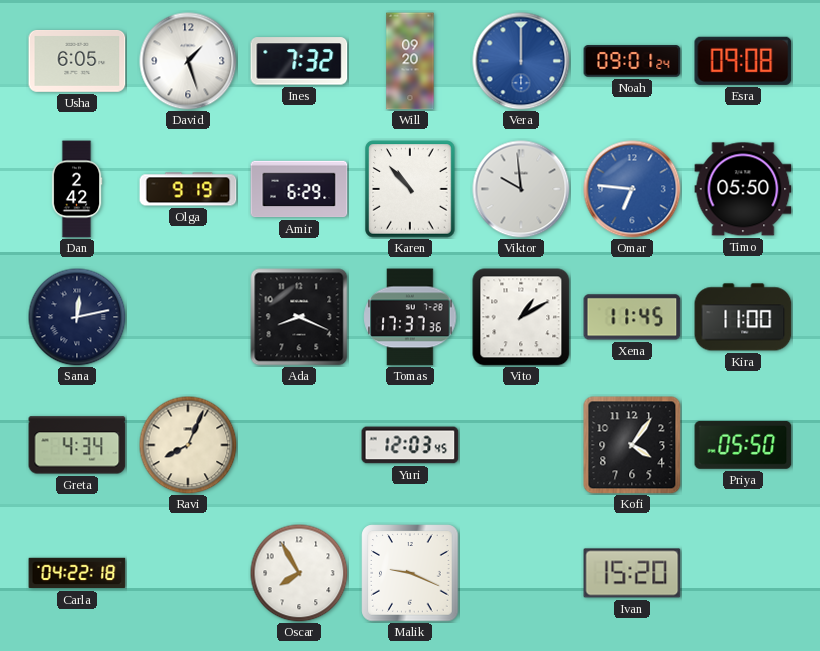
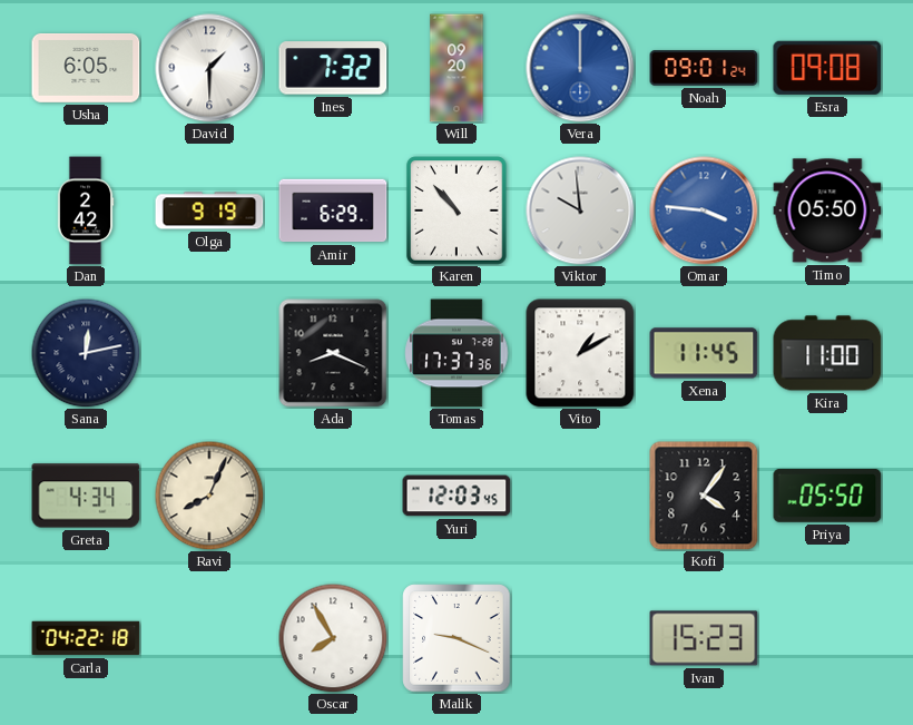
David: 1:27 -> 1:30
Omar: 6:46 -> 3:46
Ivan: 15:20 -> 15:23
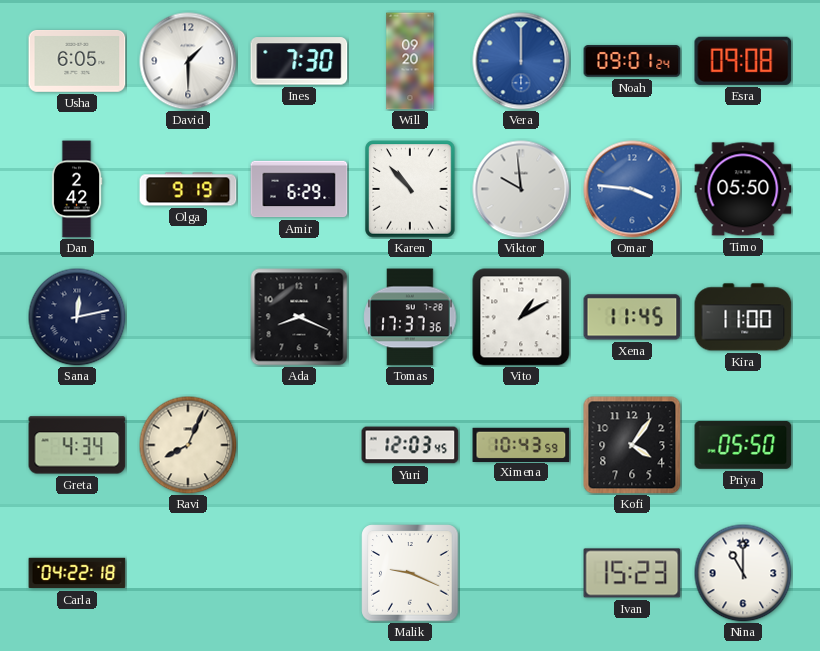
Ines: 7:32 -> 7:30
Ximena: none -> 10:43
Oscar: 7:55 -> none
Nina: none -> 11:00
